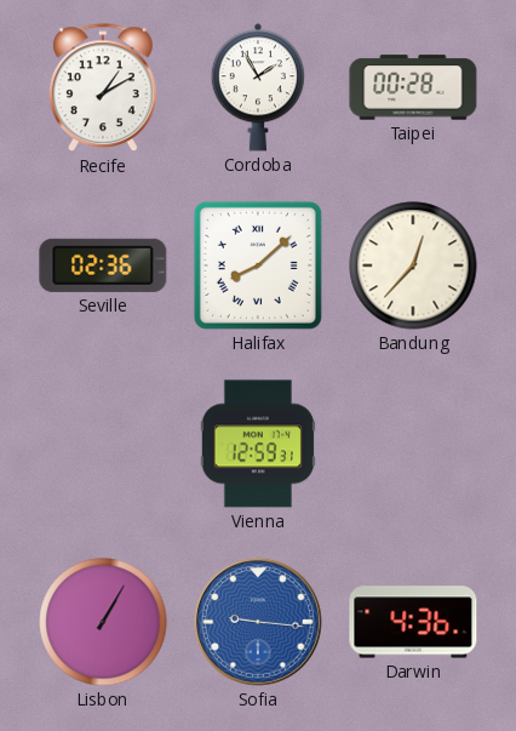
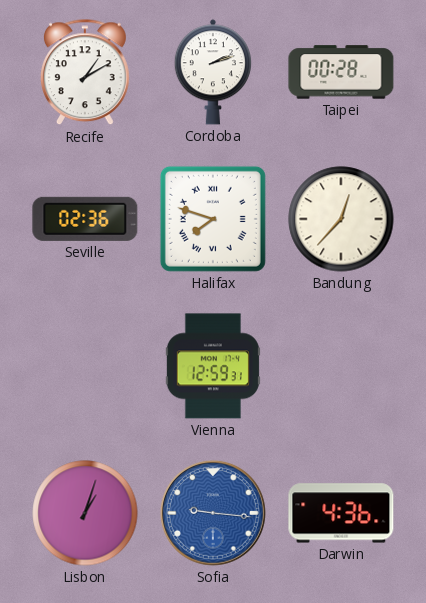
Cordoba: 1:55 -> 2:12
Halifax: 8:08 -> 7:48
Lisbon: 1:05 -> 1:03
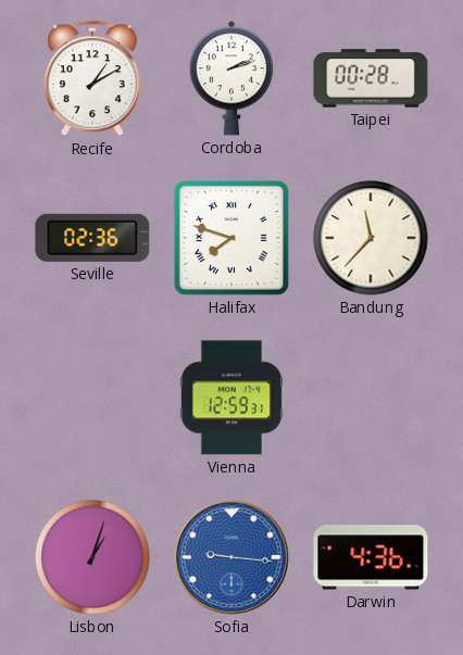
Bandung: 12:37 -> 11:37
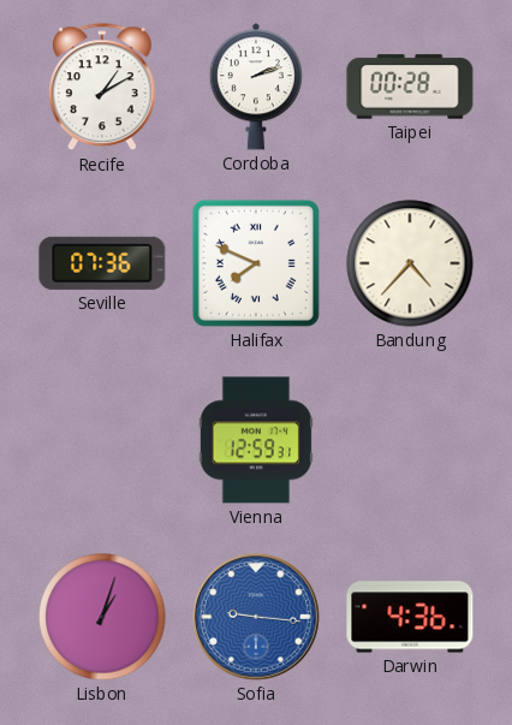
Seville: 02:36 -> 07:36
Halifax: 7:48 -> 7:49
Bandung: 11:37 -> 4:37
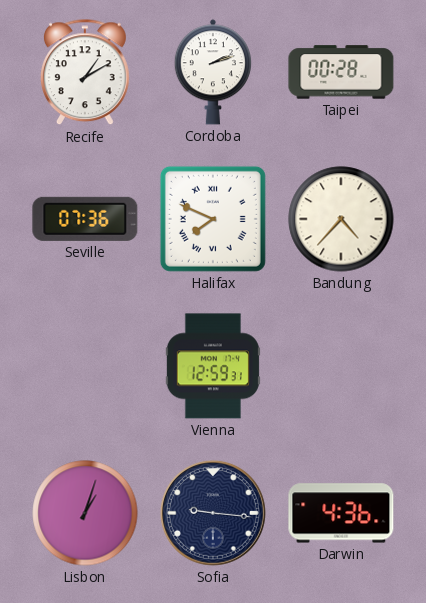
Sofia dial: blue -> navy
